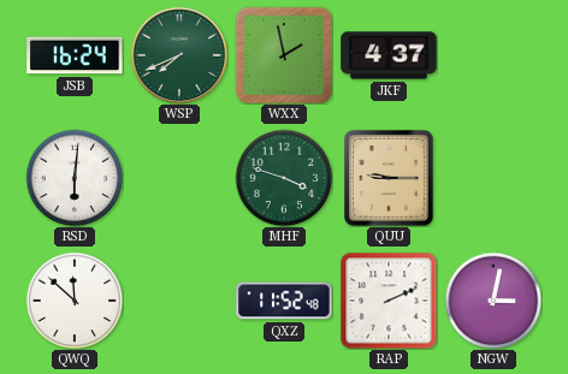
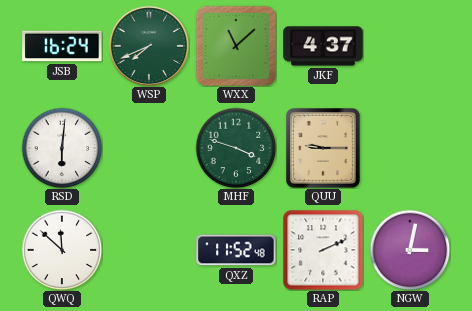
WXX: 1:58 -> 11:08
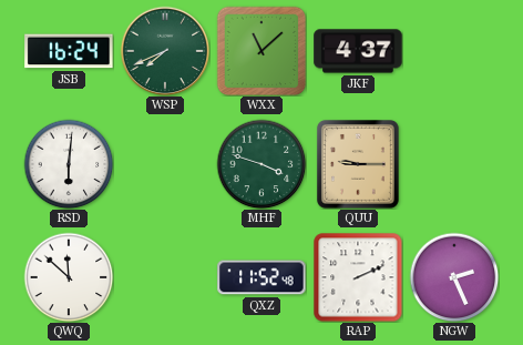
NGW: 3:02 -> 2:26
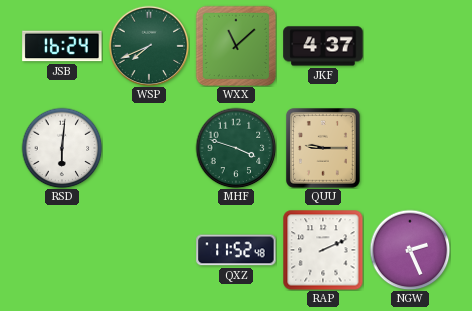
QWQ: 11:52 -> none
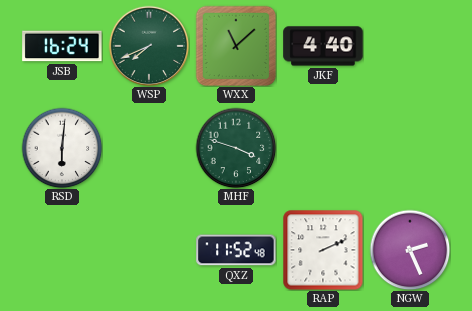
JKF: 4:37 -> 4:40
QUU: 9:15 -> none
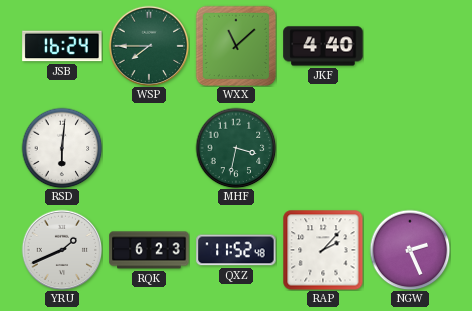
WSP: 7:41 -> 7:45
MHF: 3:48 -> 3:32
YRU: none -> 1:41
RQK: none -> 6:23
RAP: 2:11 -> 2:07
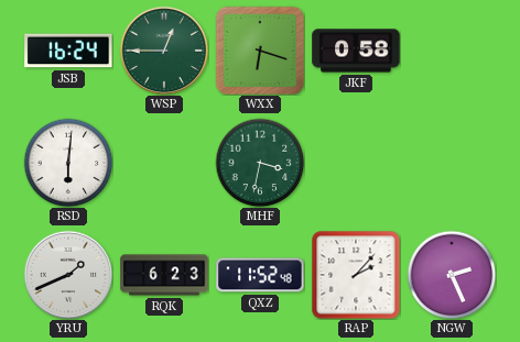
WSP: 7:45 -> 12:45
WXX: 11:08 -> 6:18
JKF: 4:40 -> 0:58
